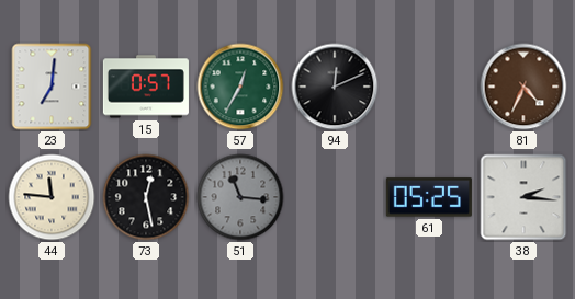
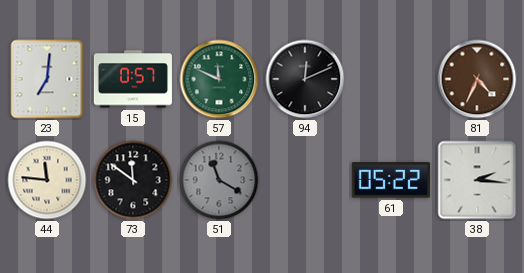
57: 12:35 -> 11:49
73: 12:28 -> 11:51
51: 11:16 -> 11:20
61: 05:25 -> 05:22
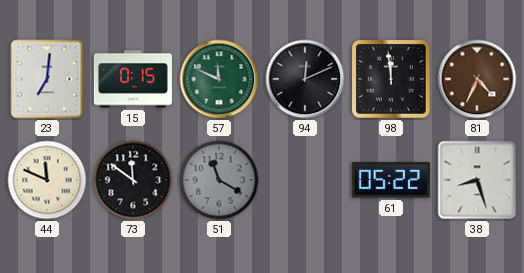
15: 0:57 -> 0:15
98: none -> 11:59
44: 11:46 -> 11:49
38: 2:16 -> 8:27
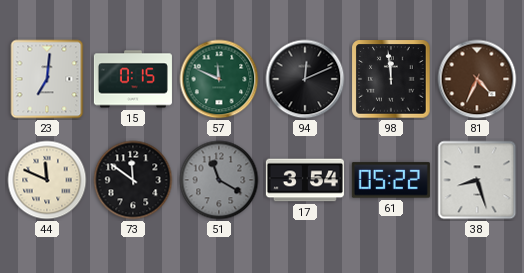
17: none -> 3:54
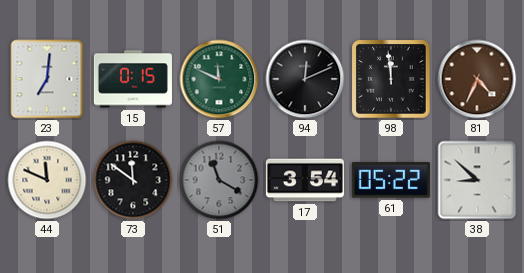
38: 8:27 -> 8:52
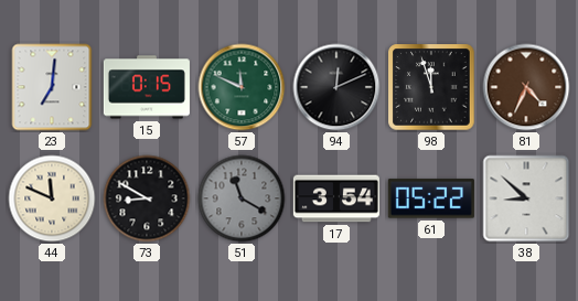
98: 11:59 -> 11:57
73: 11:51 -> 8:50
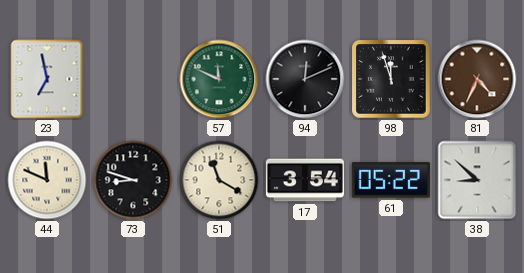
23: 7:01 -> 6:58
15: 0:15 -> none
73: 8:50 -> 8:48
51 dial: grey -> cream
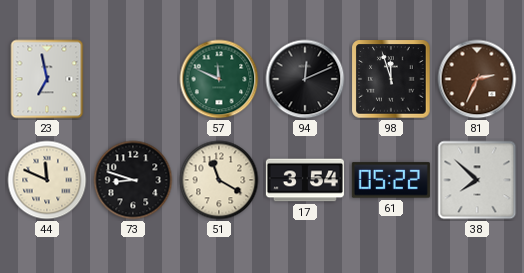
81: 4:34 -> 2:34
38: 8:52 -> 7:52
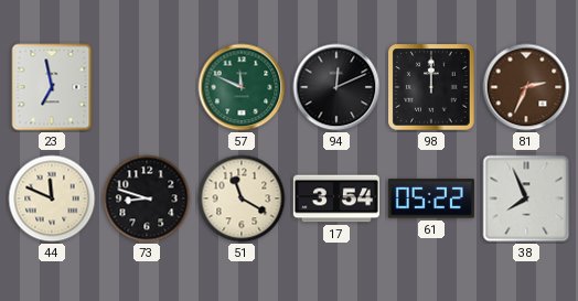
98: 11:57 -> 12:00
38: 7:52 -> 7:56
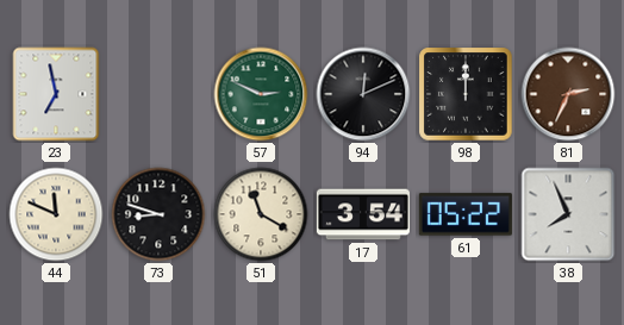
57: 11:49 -> 2:49
